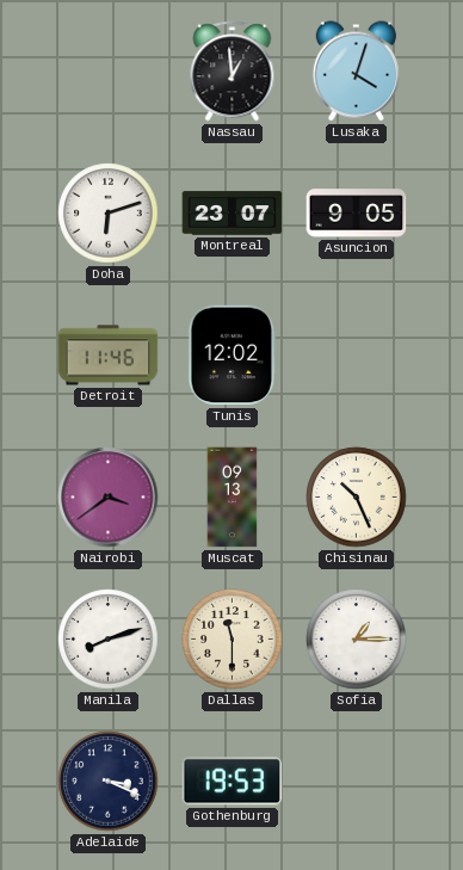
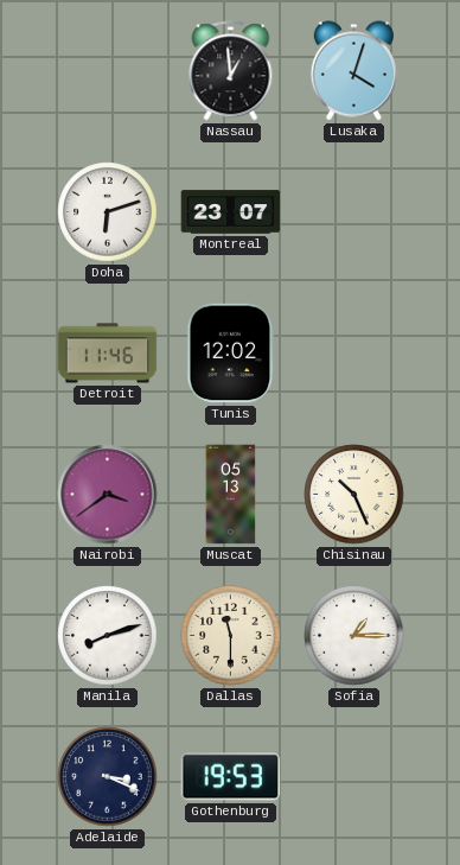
Asuncion: 9:05 -> none
Muscat: 09:13 -> 05:13
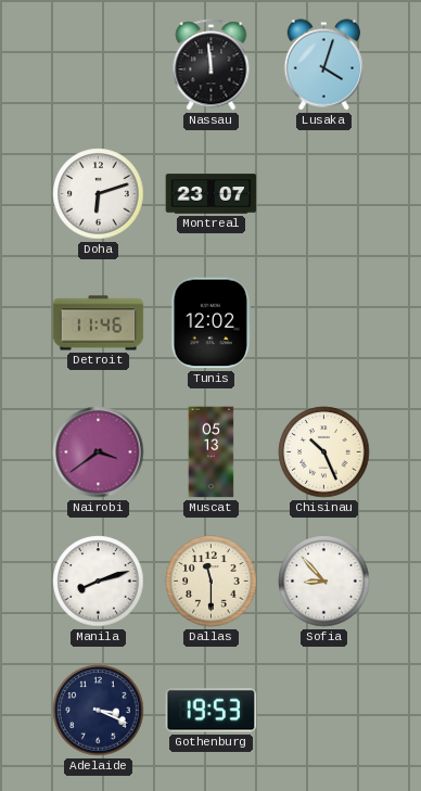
Nassau: 12:59 -> 11:59
Sofia: 1:15 -> 8:53
